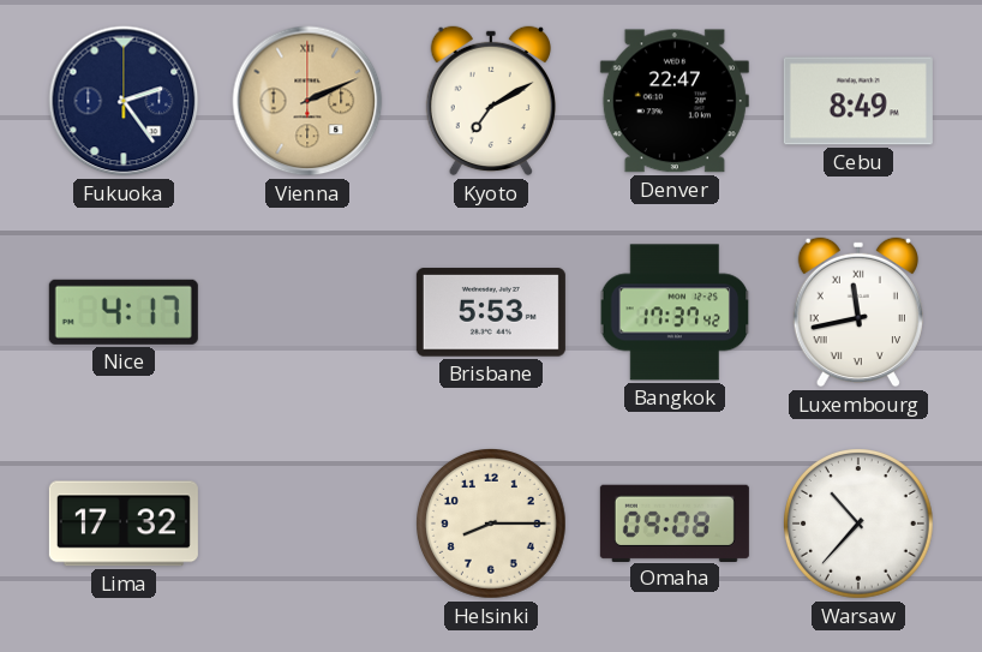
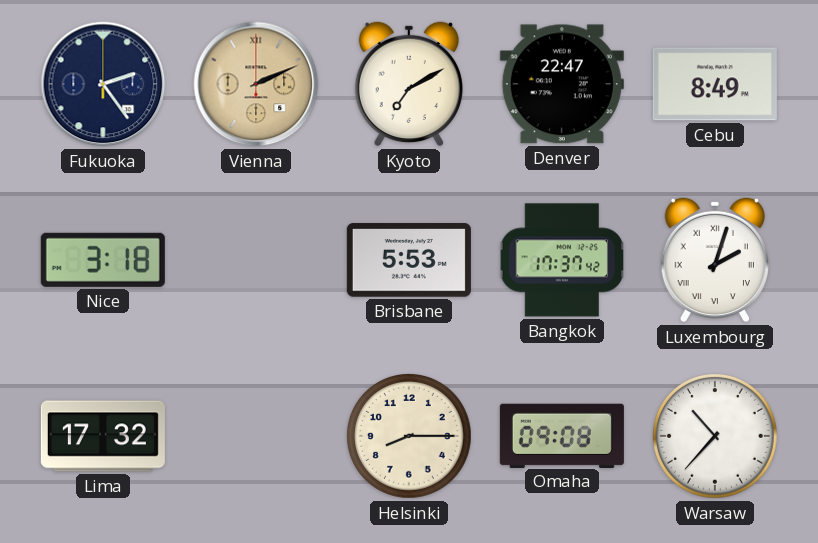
Nice: 4:17 -> 3:18
Luxembourg: 11:43 -> 2:03
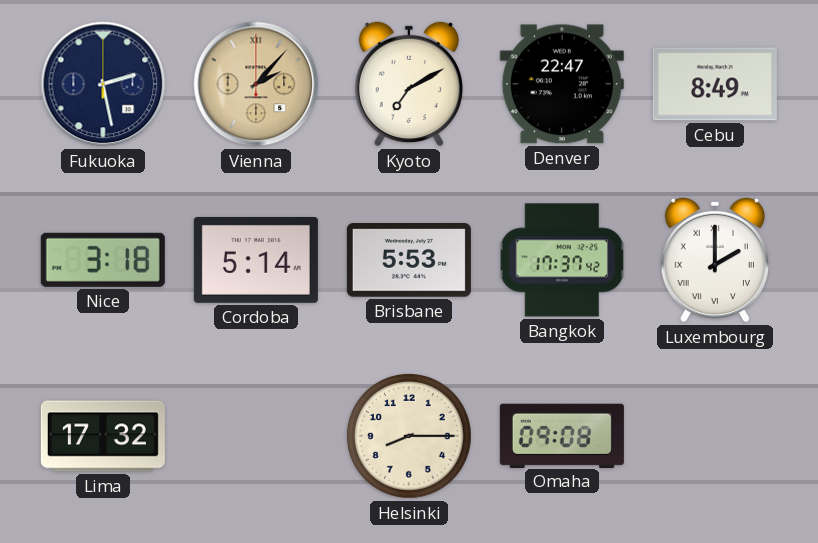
Fukuoka: 2:24 -> 2:28
Vienna: 2:11 -> 2:07
Cordoba: none -> 5:14
Luxembourg: 2:03 -> 2:00
Warsaw: 10:37 -> none
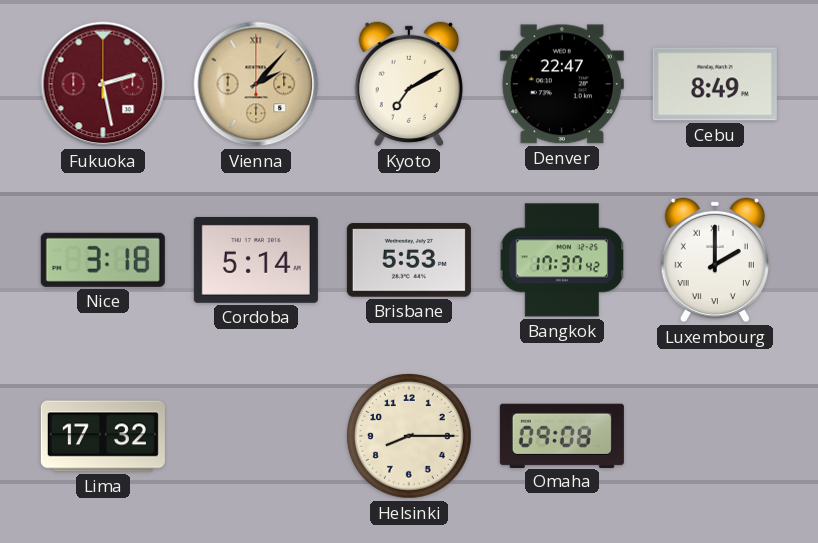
Fukuoka dial: navy -> burgundy
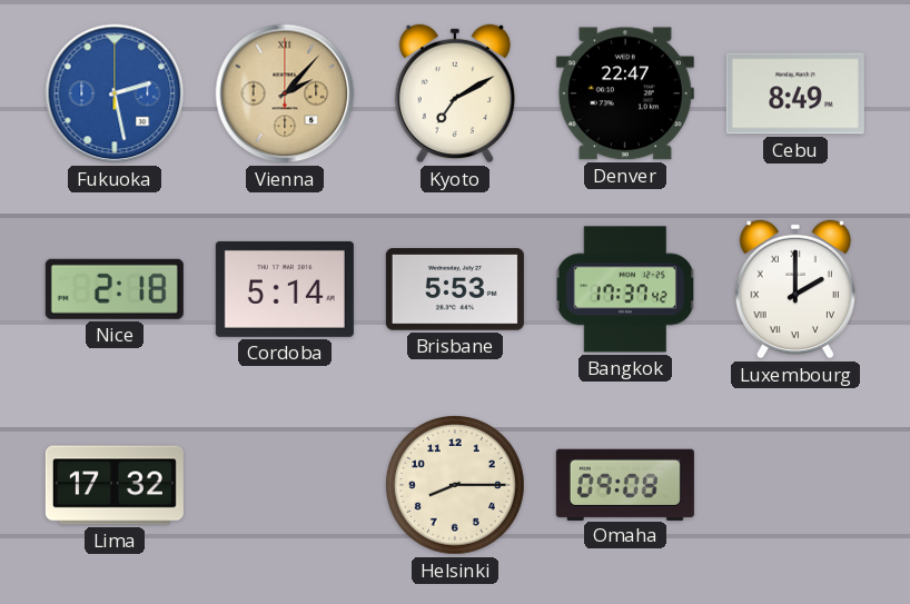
Fukuoka dial: burgundy -> blue
Nice: 3:18 -> 2:18
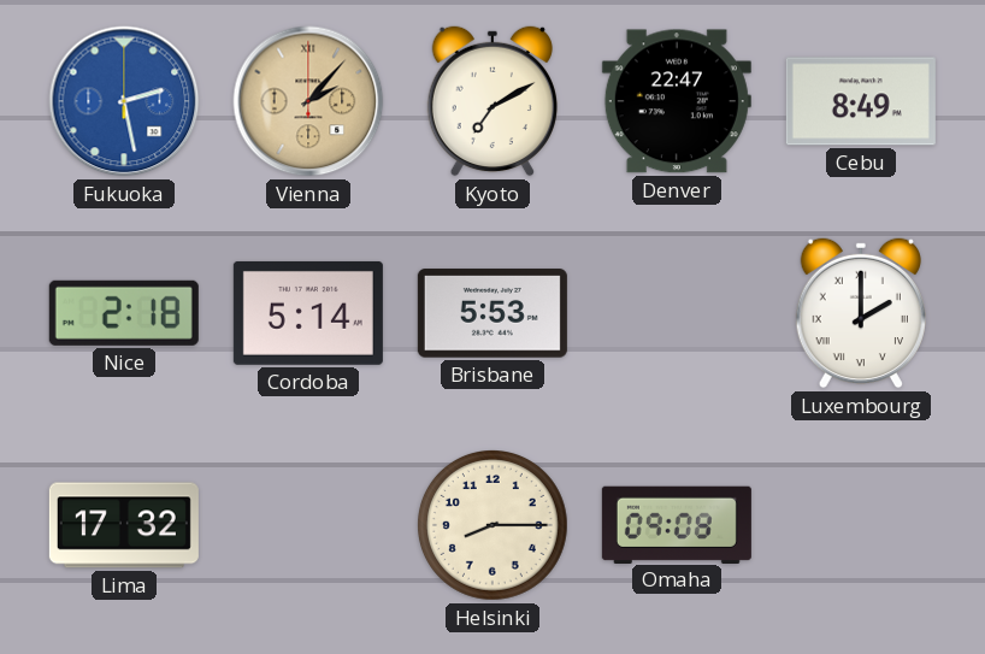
Bangkok: 17:37 -> none
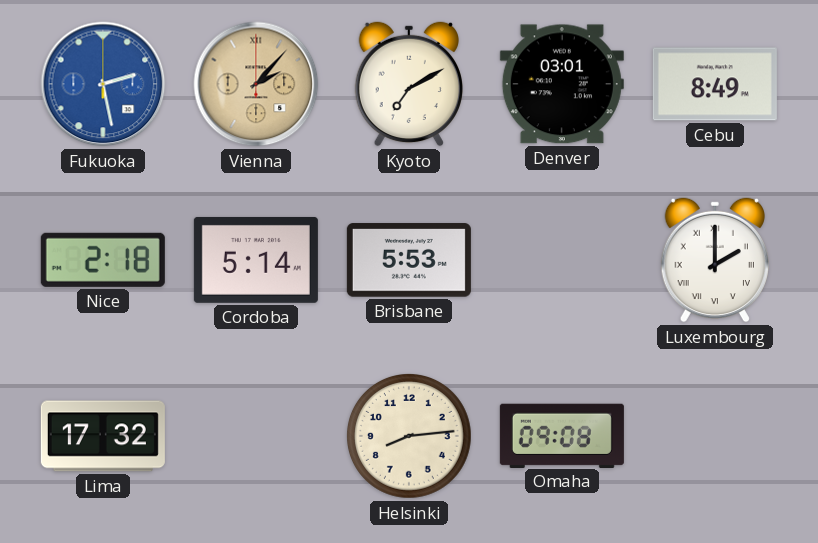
Denver: 22:47 -> 03:01
Helsinki: 8:15 -> 8:14
